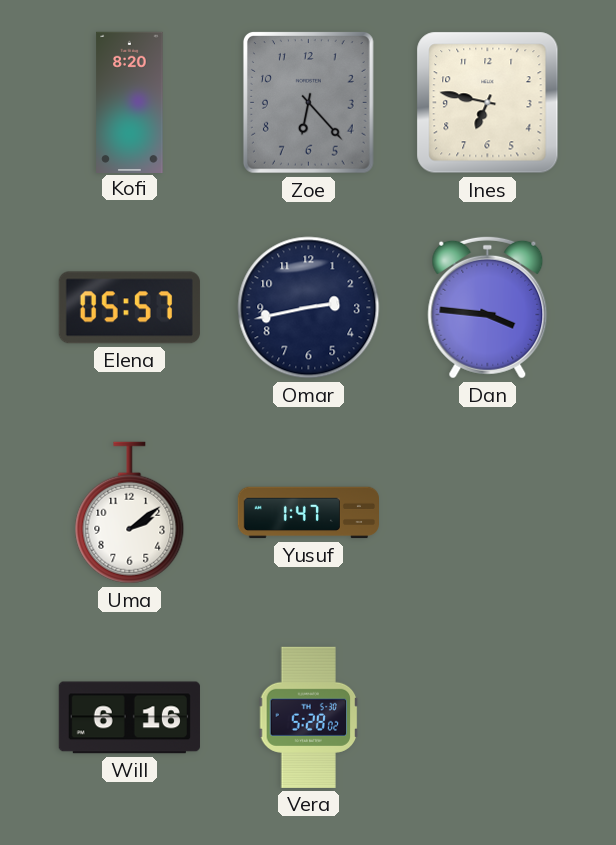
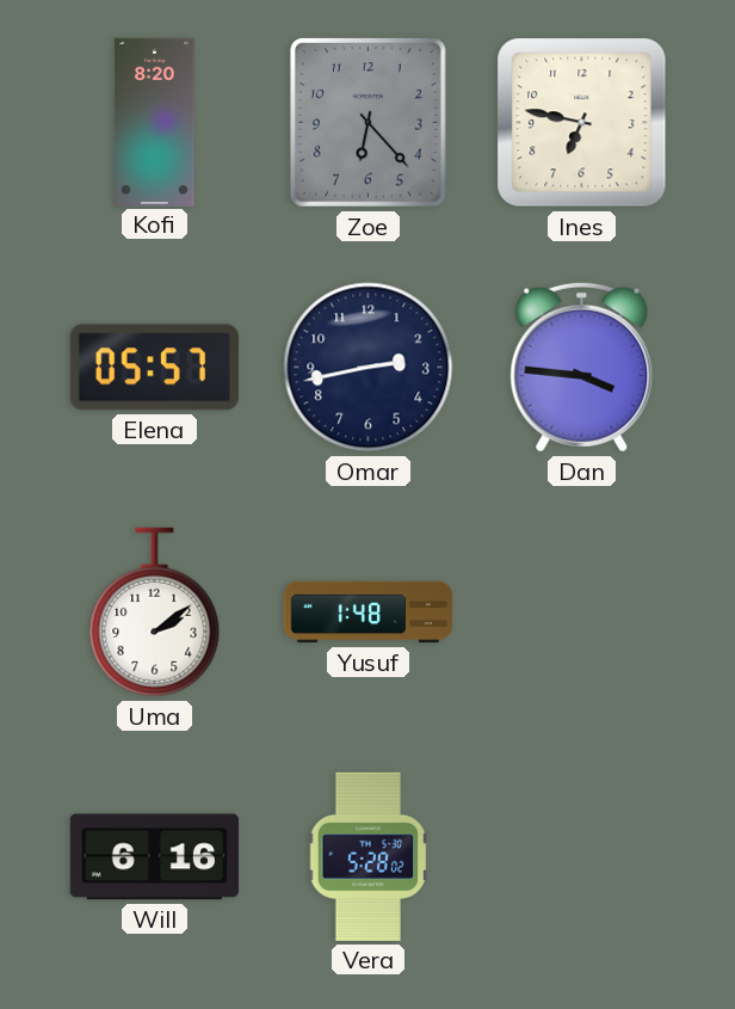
Yusuf: 1:47 -> 1:48
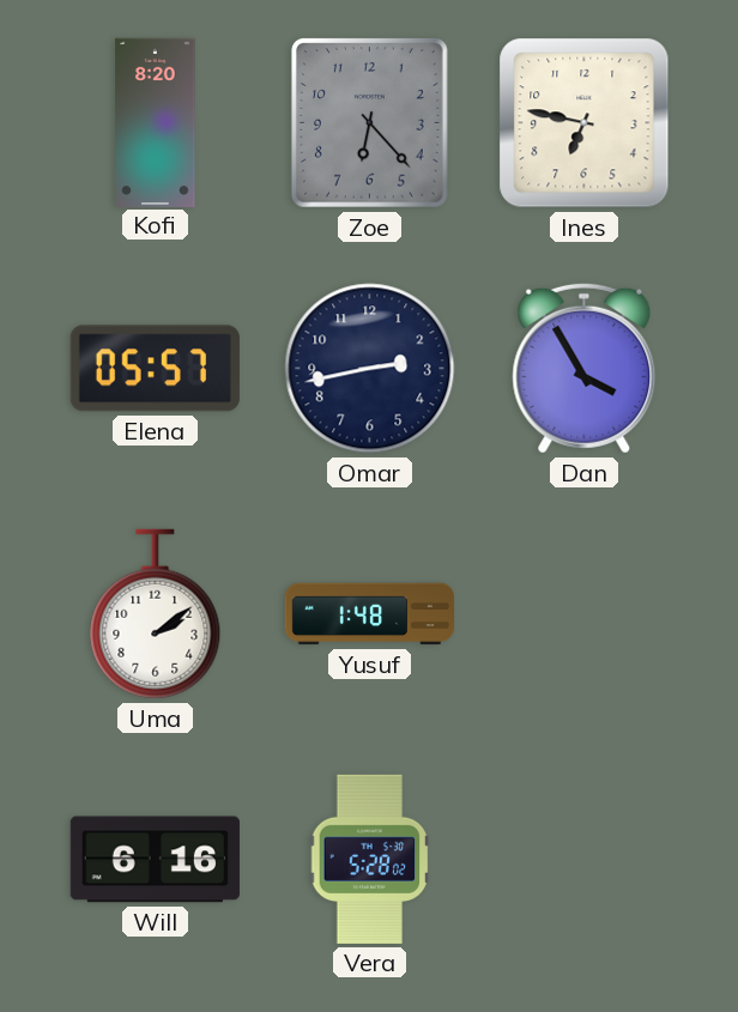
Dan: 3:46 -> 3:55
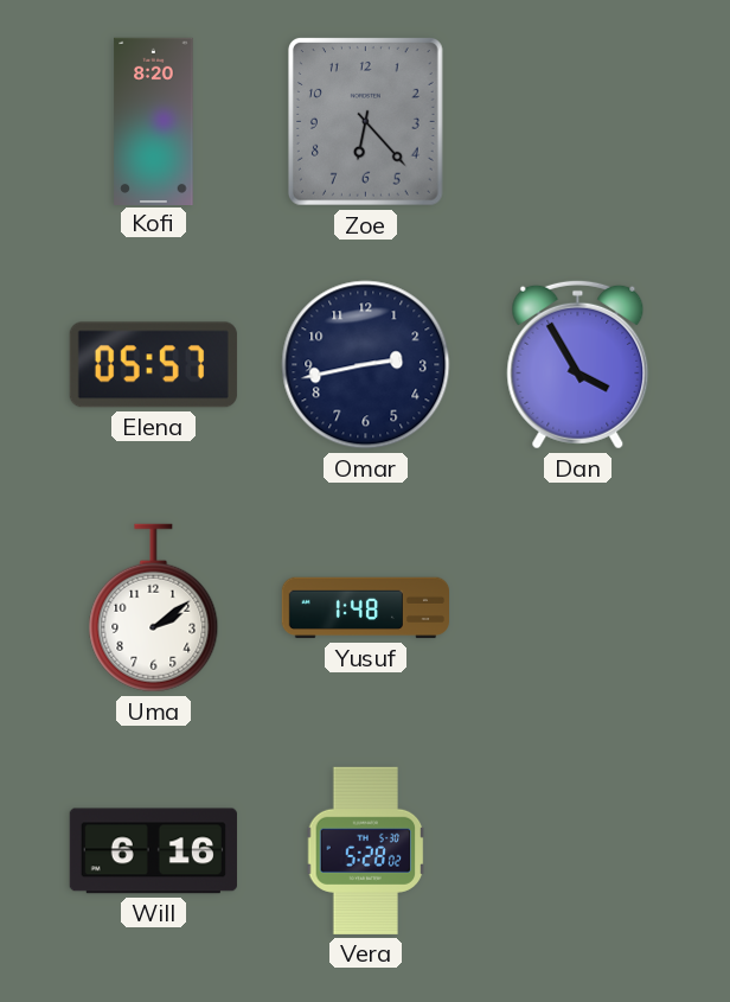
Ines: 6:47 -> none
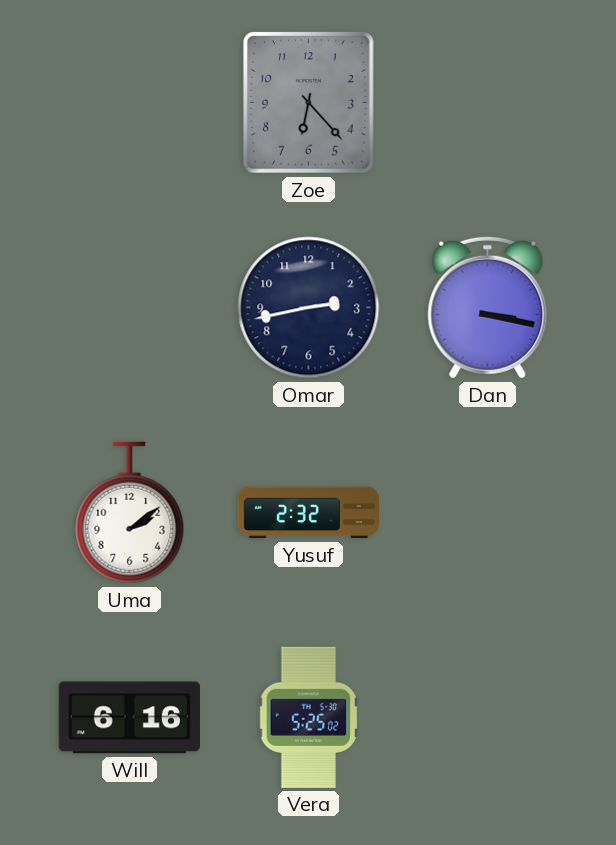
Kofi: 8:20 -> none
Elena: 05:57 -> none
Dan: 3:55 -> 3:17
Yusuf: 1:48 -> 2:32
Vera: 5:28 -> 5:25
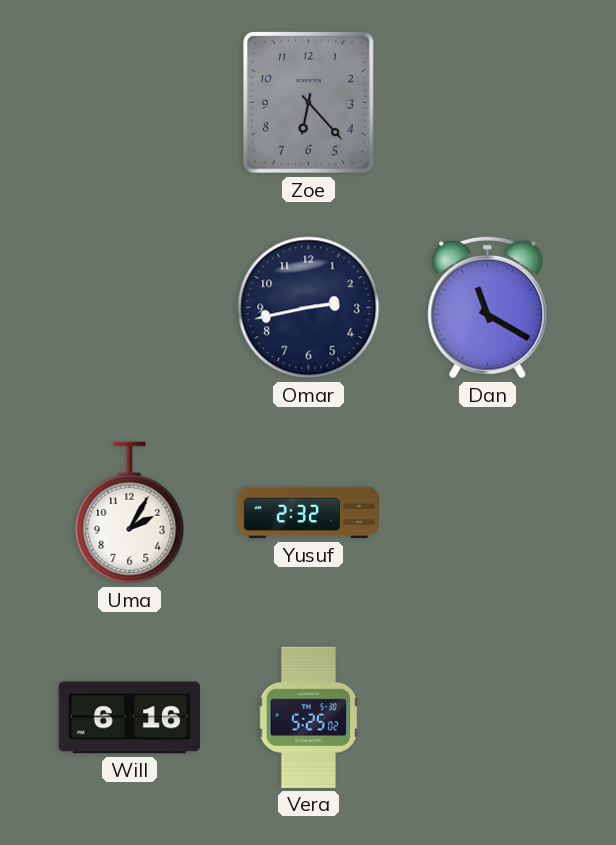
Dan: 3:17 -> 11:20
Uma: 2:09 -> 2:05
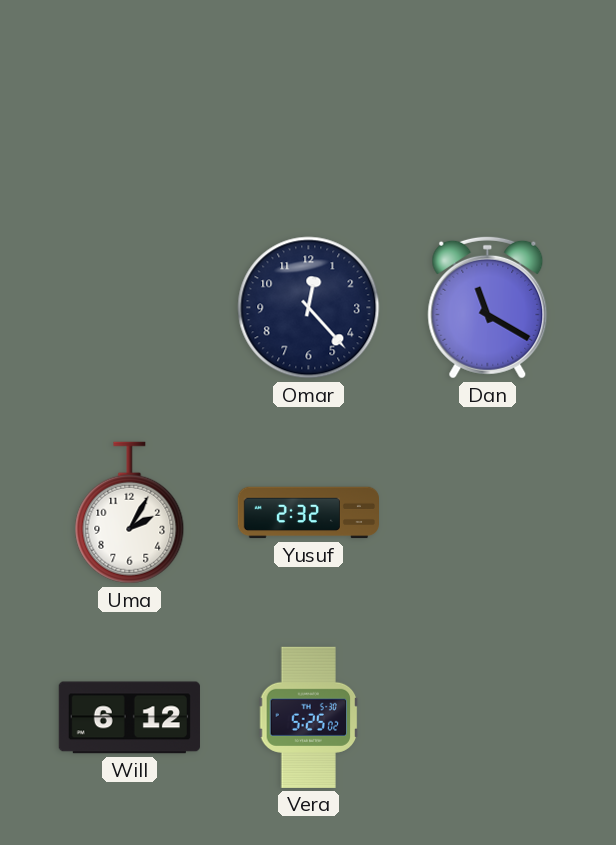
Zoe: 6:23 -> none
Omar: 2:43 -> 12:23
Will: 6:16 -> 6:12
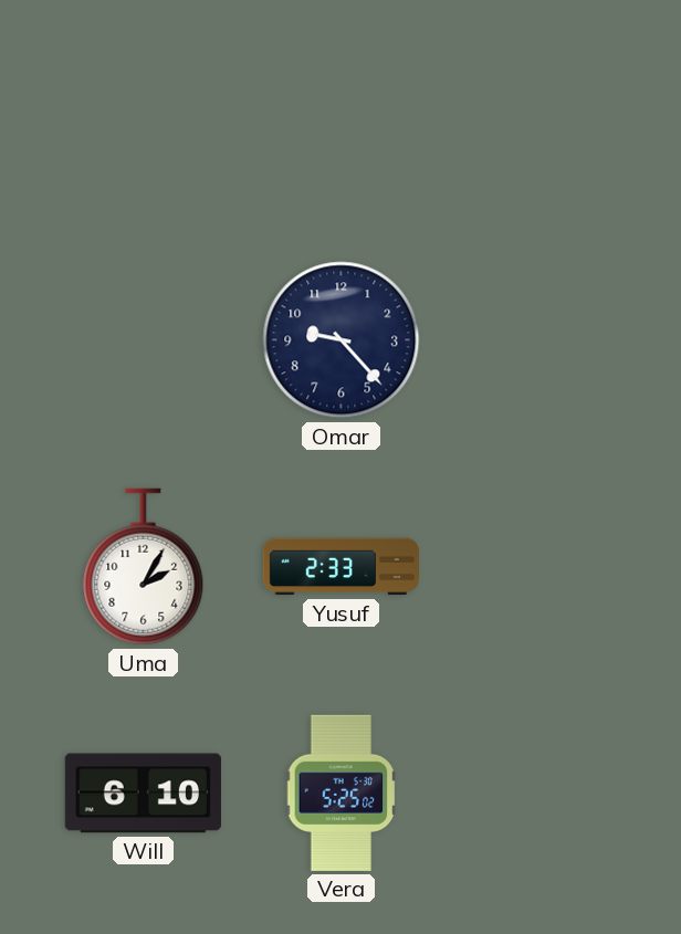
Omar: 12:23 -> 9:23
Dan: 11:20 -> none
Yusuf: 2:32 -> 2:33
Will: 6:12 -> 6:10
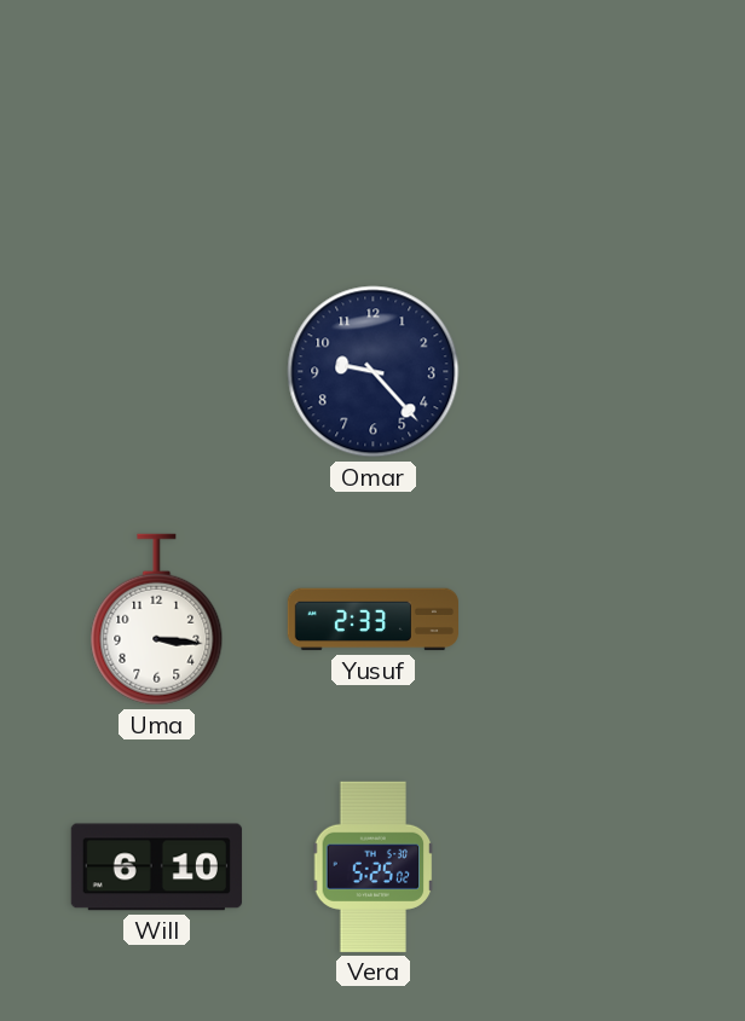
Uma: 2:05 -> 3:16
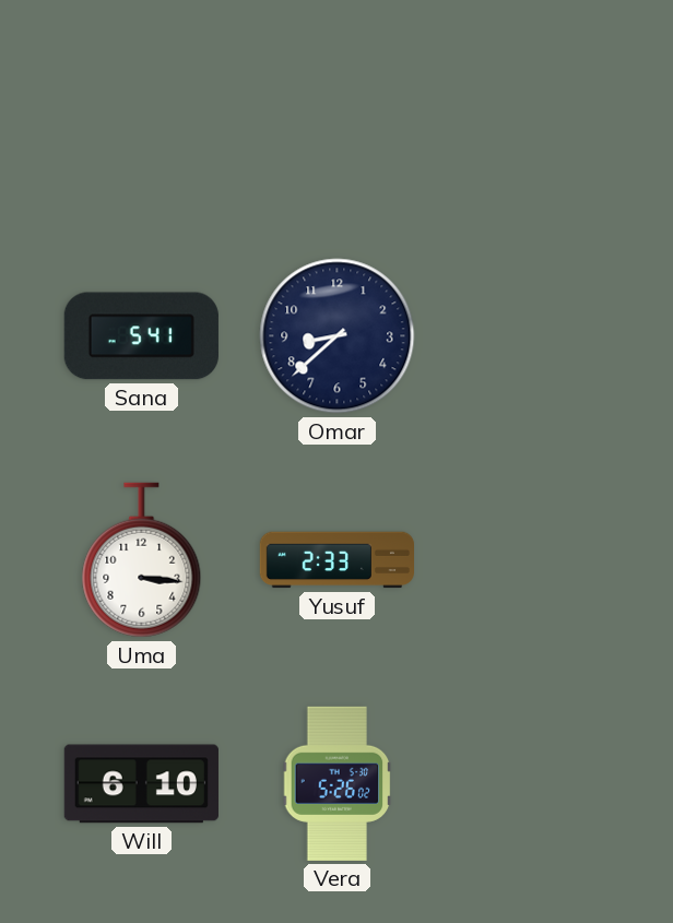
Sana: none -> 5:41
Omar: 9:23 -> 8:38
Vera: 5:25 -> 5:26
